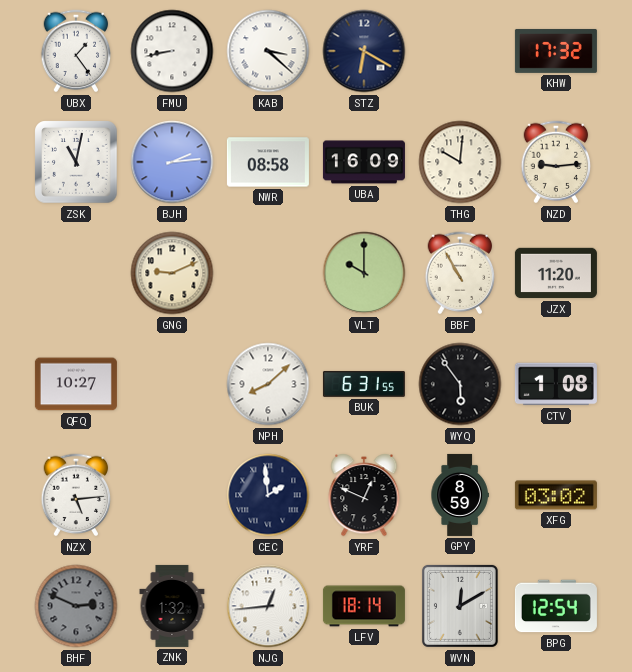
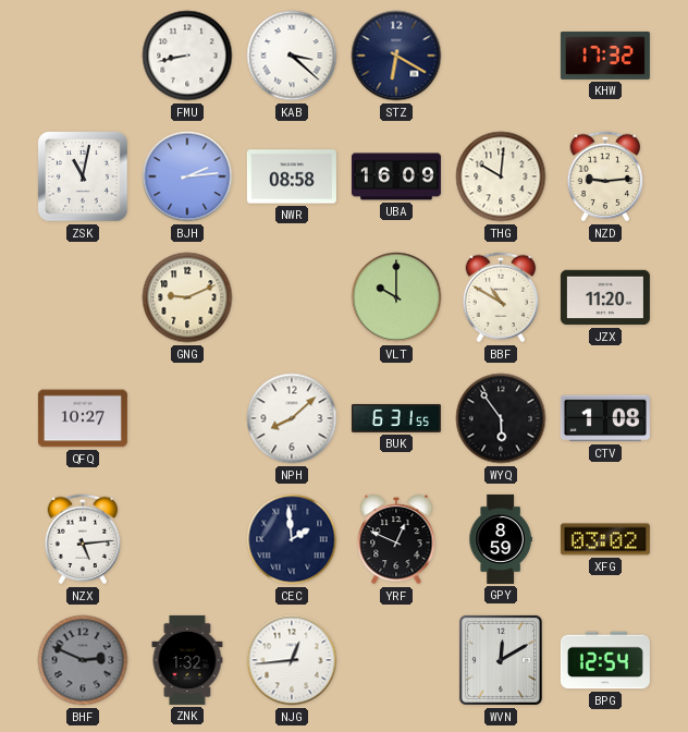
UBX: 1:24 -> none
BBF: 10:55 -> 10:50
LFV: 18:14 -> none
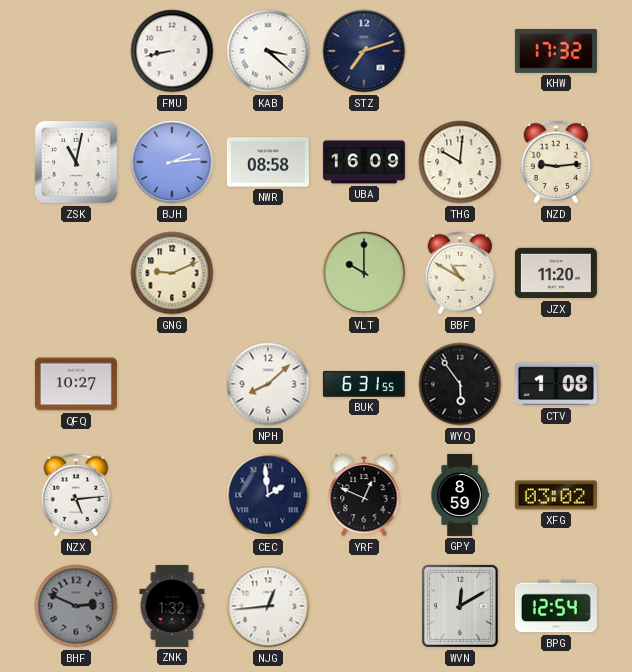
STZ: 6:20 -> 7:12
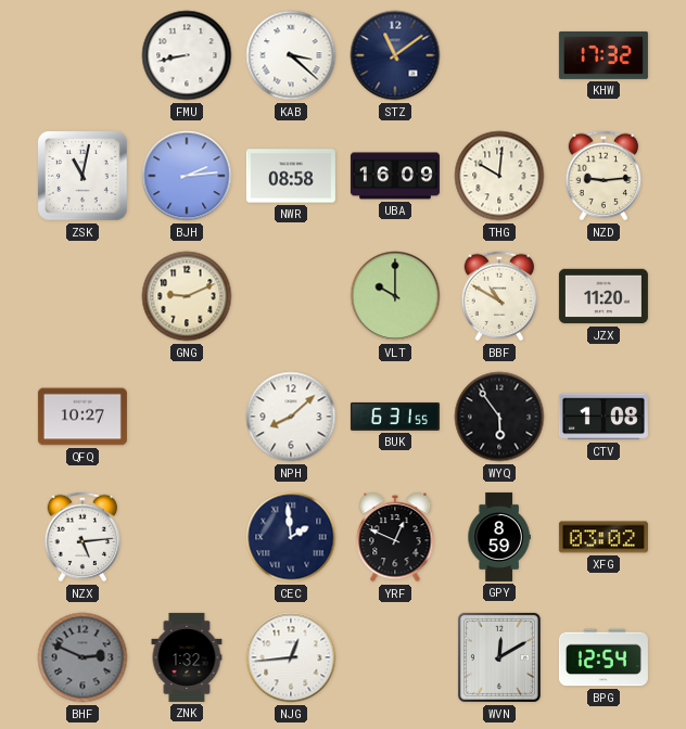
STZ: 7:12 -> 11:09
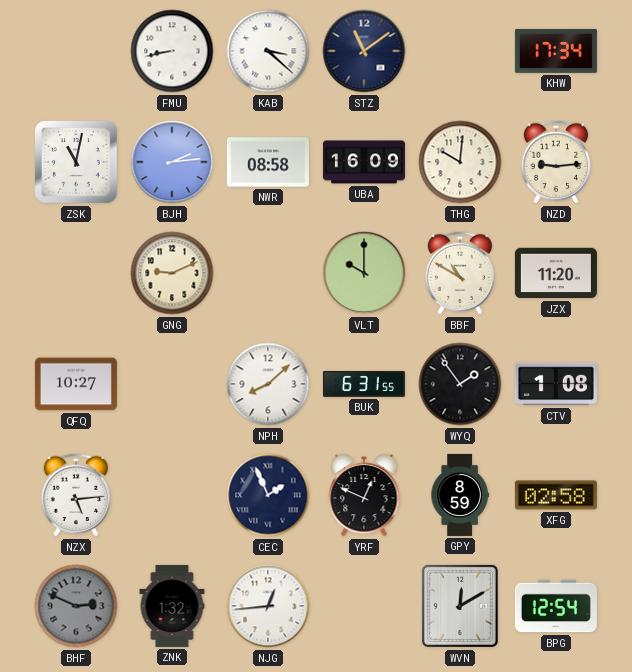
KHW: 17:32 -> 17:34
WYQ: 5:54 -> 1:54
CEC: 1:59 -> 1:56
XFG: 03:02 -> 02:58
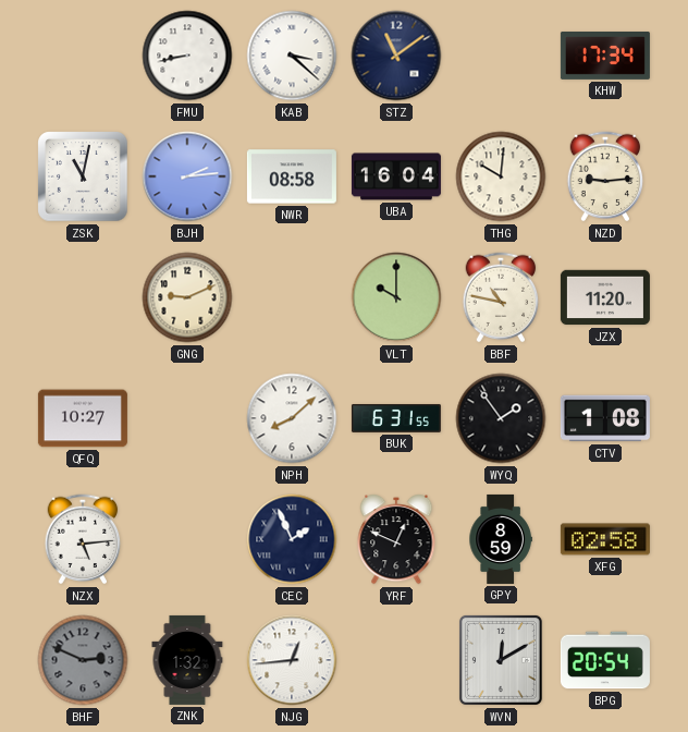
UBA: 16:09 -> 16:04
BBF: 10:50 -> 10:47
BPG: 12:54 -> 20:54
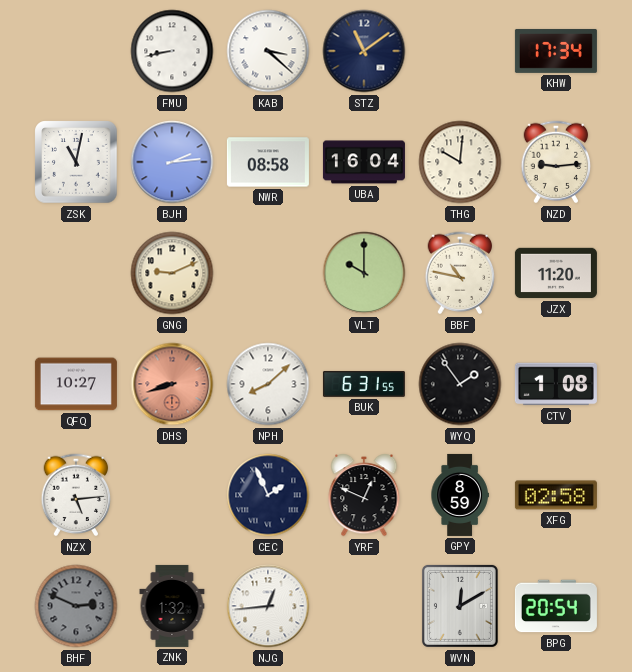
DHS: none -> 8:42
